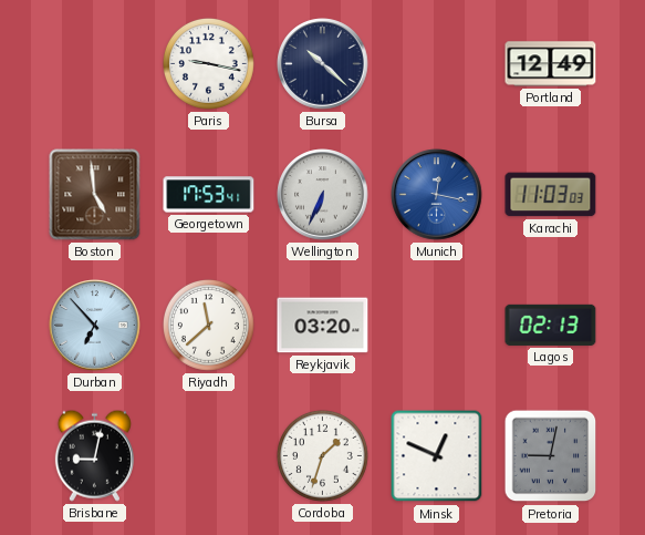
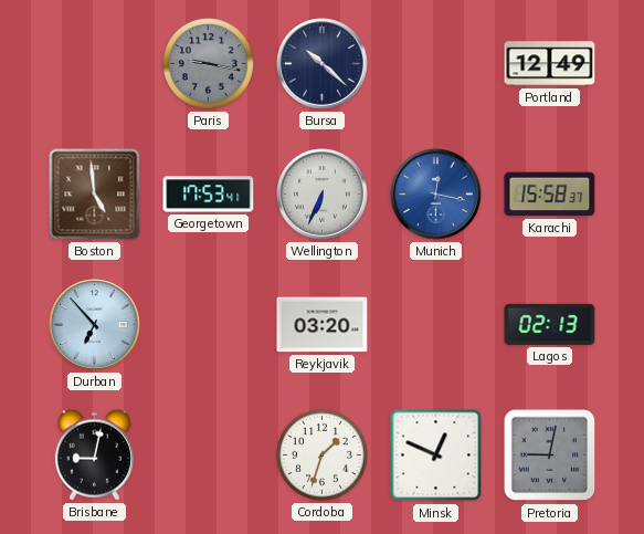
Paris dial: white -> grey
Karachi: 11:03 -> 15:58
Riyadh: 11:38 -> none
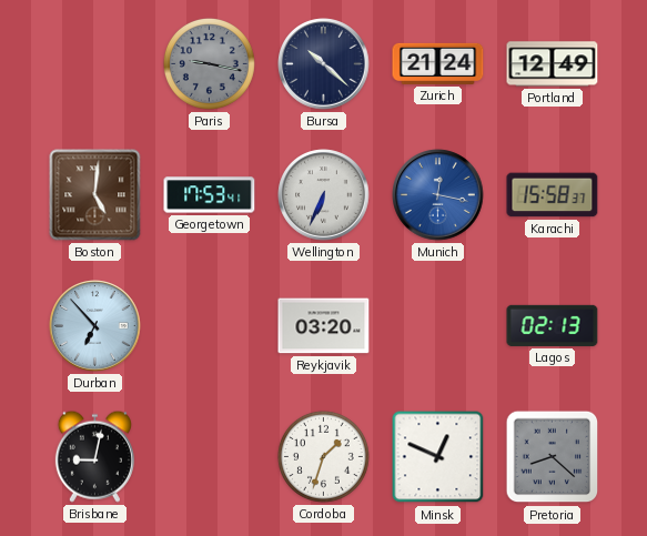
Zurich: none -> 21:24
Boston: 4:59 -> 5:01
Pretoria: 9:02 -> 8:22
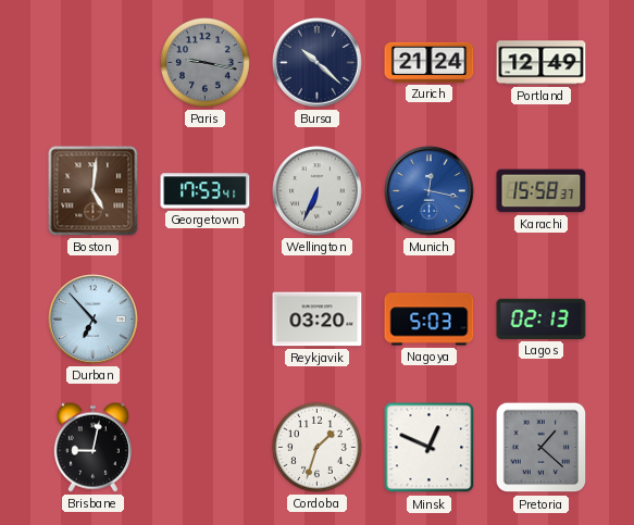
Nagoya: none -> 5:03
Pretoria: 8:22 -> 1:22
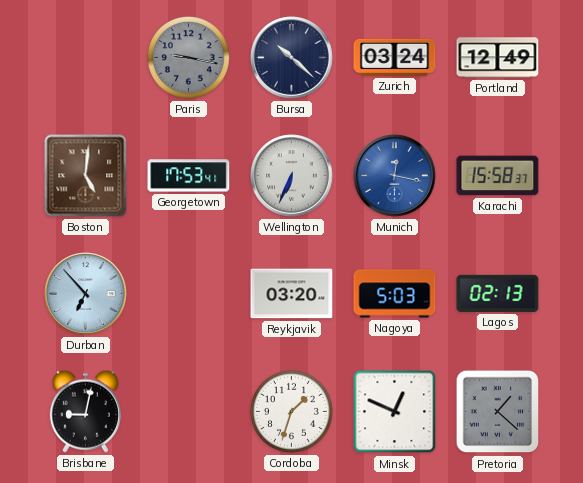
Zurich: 21:24 -> 03:24
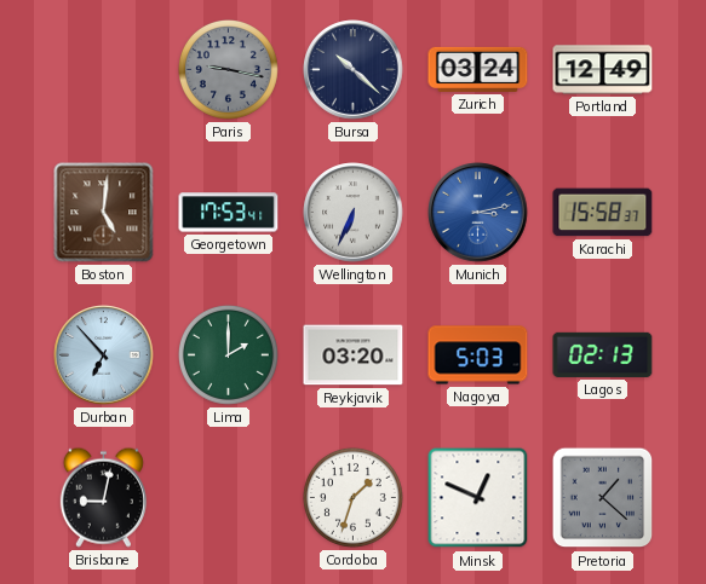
Munich: 12:17 -> 3:13
Lima: none -> 2:00
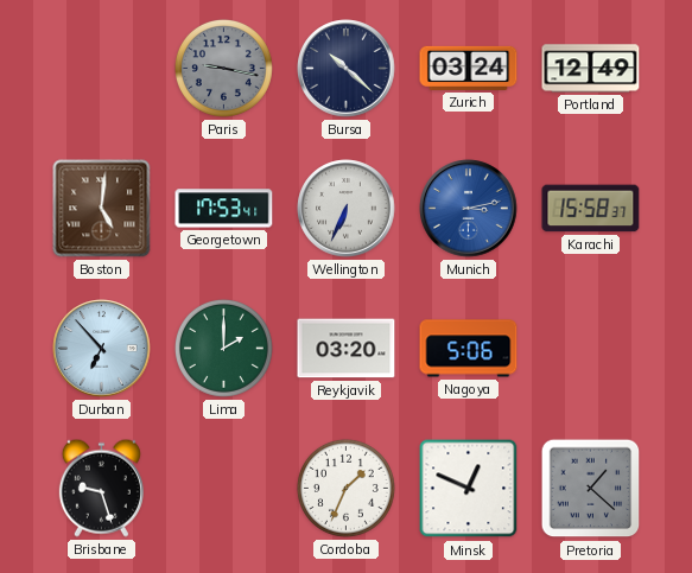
Nagoya: 5:03 -> 5:06
Lagos: 02:13 -> none
Brisbane: 9:02 -> 9:27
Cordoba: 1:33 -> 1:34
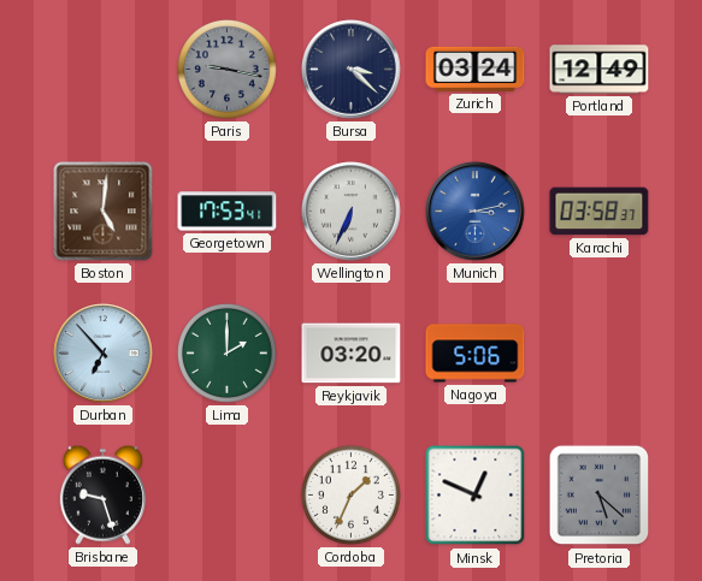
Bursa: 10:22 -> 3:22
Karachi: 15:58 -> 03:58
Pretoria: 1:22 -> 5:22
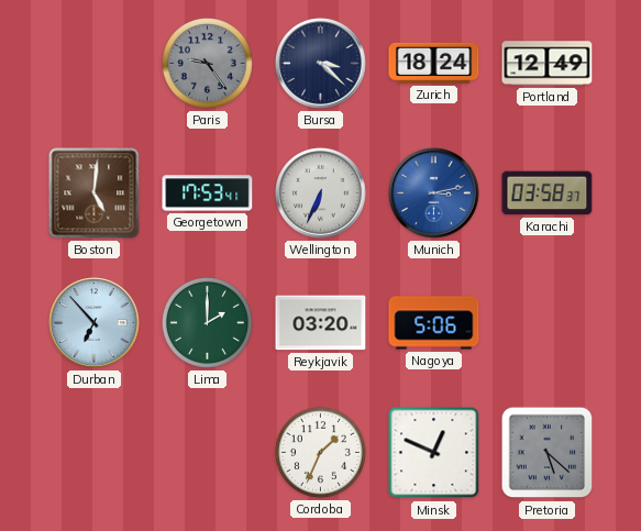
Paris: 9:17 -> 9:24
Zurich: 03:24 -> 18:24
Brisbane: 9:27 -> none
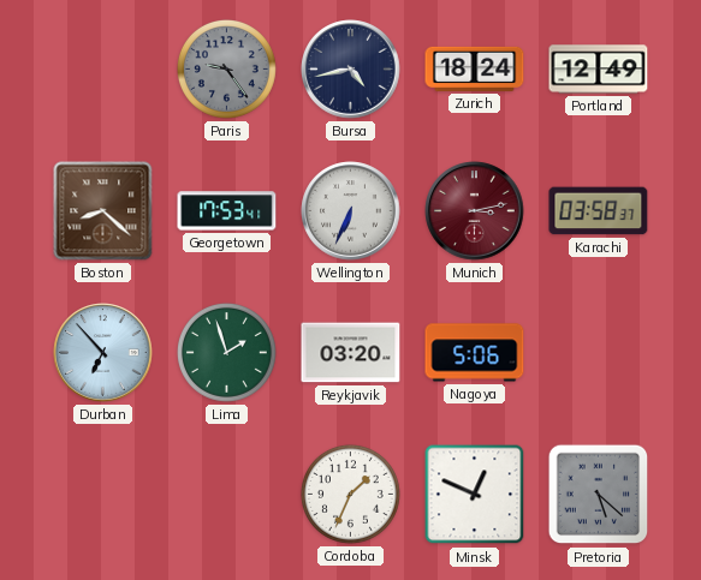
Bursa: 3:22 -> 4:43
Boston: 5:01 -> 8:22
Munich dial: blue -> burgundy
Lima: 2:00 -> 1:57
